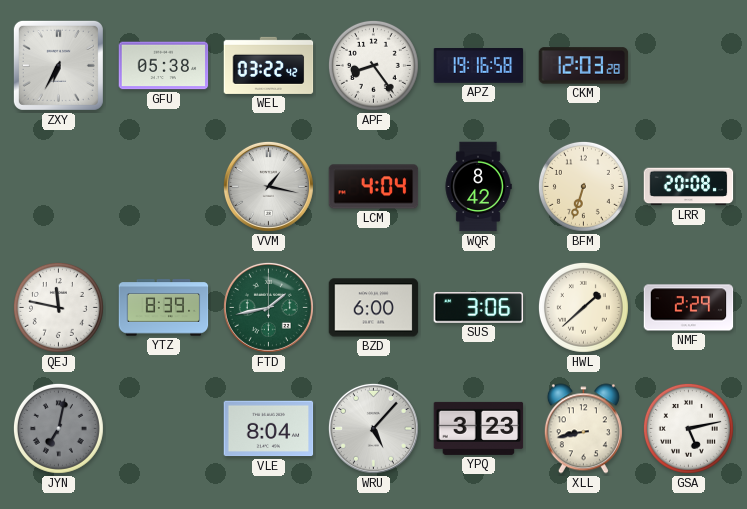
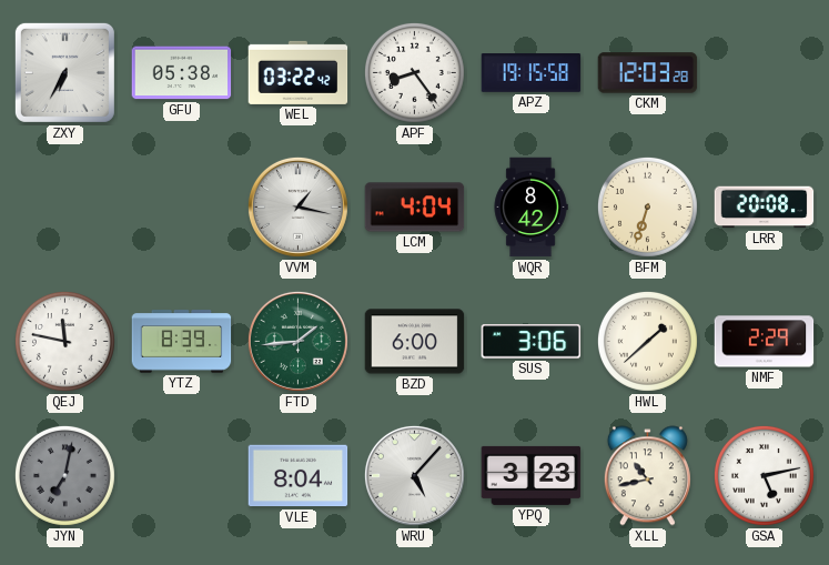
APZ: 19:16 -> 19:15
FTD: 1:43 -> 1:44
XLL: 8:43 -> 10:43
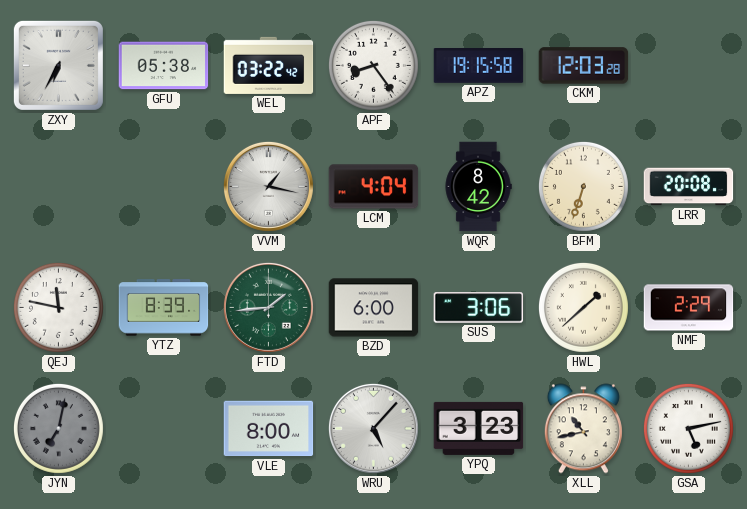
VLE: 8:04 -> 8:00
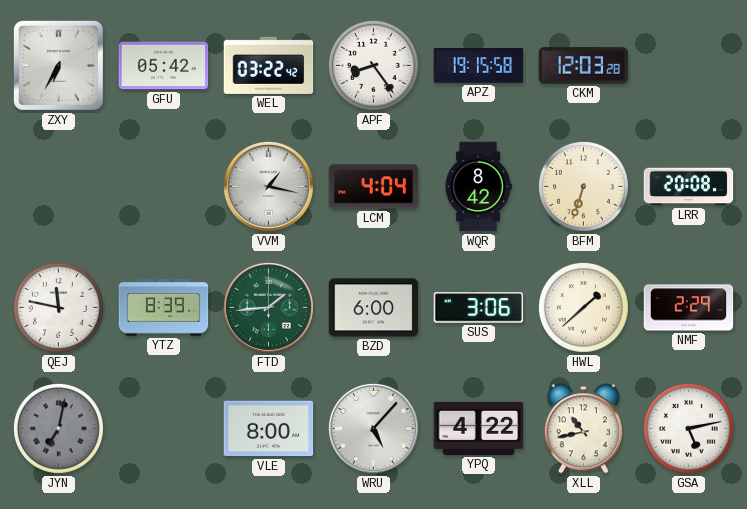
GFU: 05:38 -> 05:42
YPQ: 3:23 -> 4:22
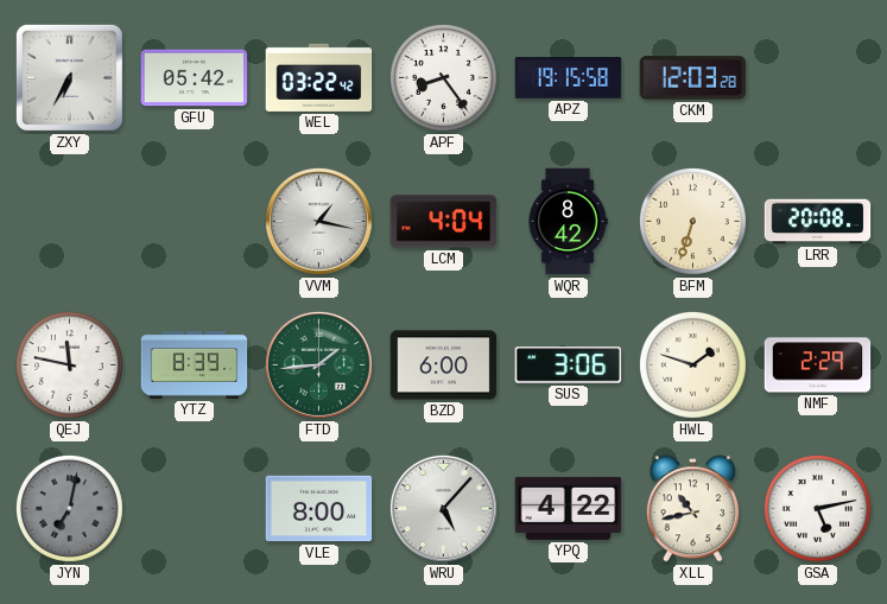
HWL: 1:38 -> 1:48
